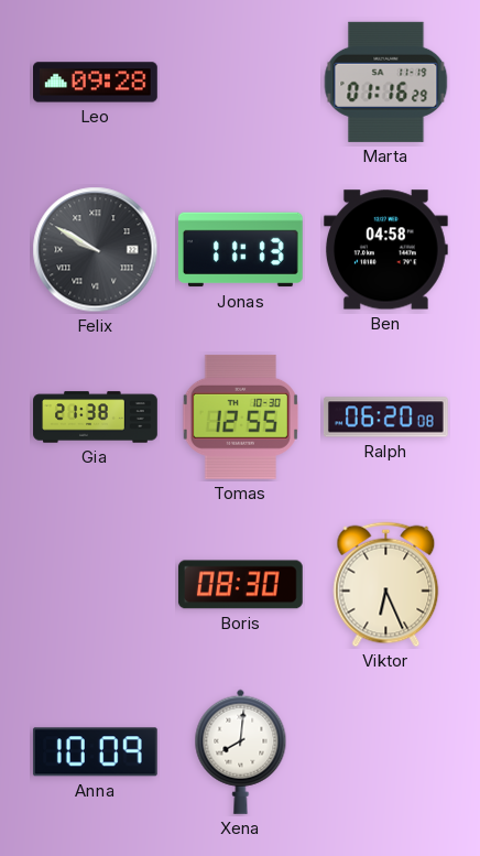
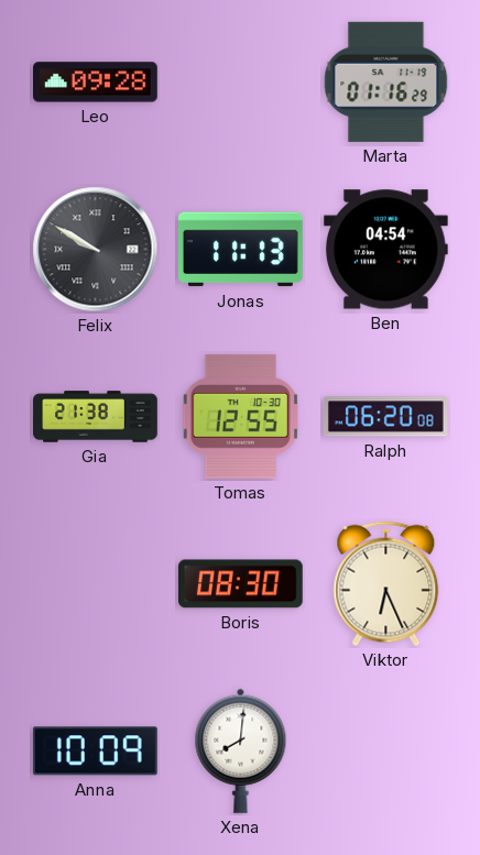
Ben: 04:58 -> 04:54
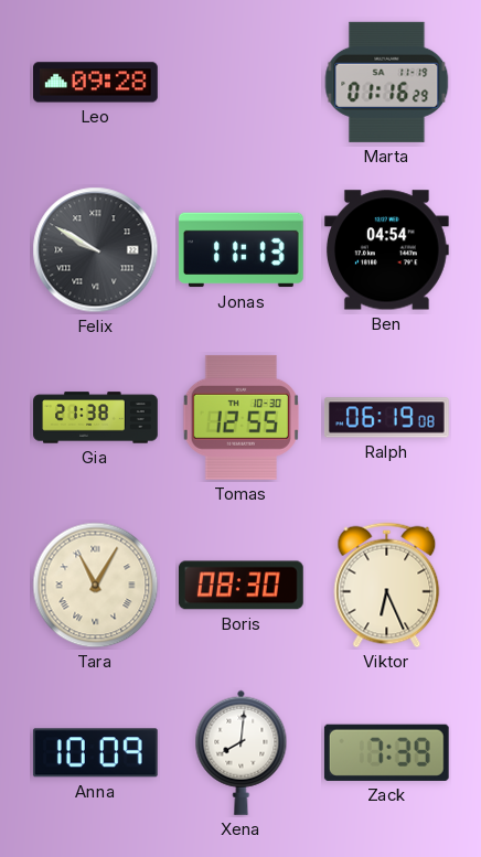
Ralph: 06:20 -> 06:19
Tara: none -> 11:05
Zack: none -> 7:39
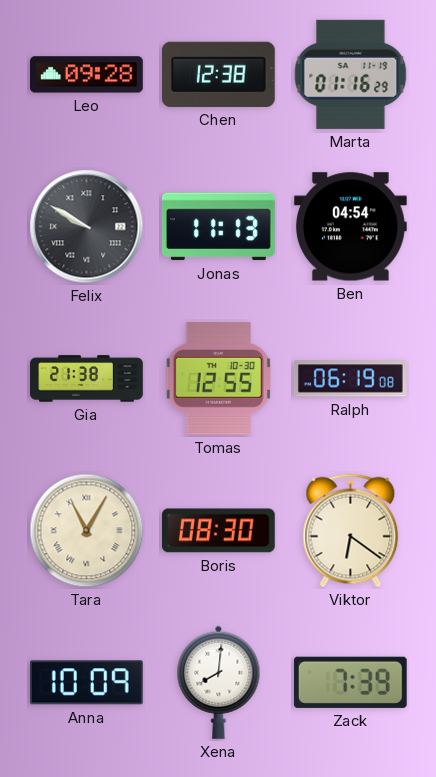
Chen: none -> 12:38
Viktor: 6:26 -> 6:21
